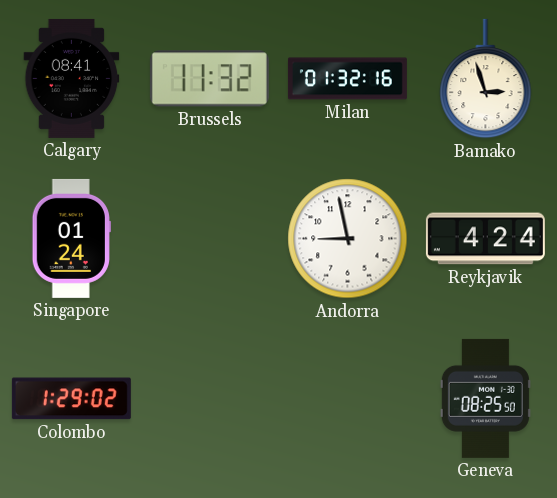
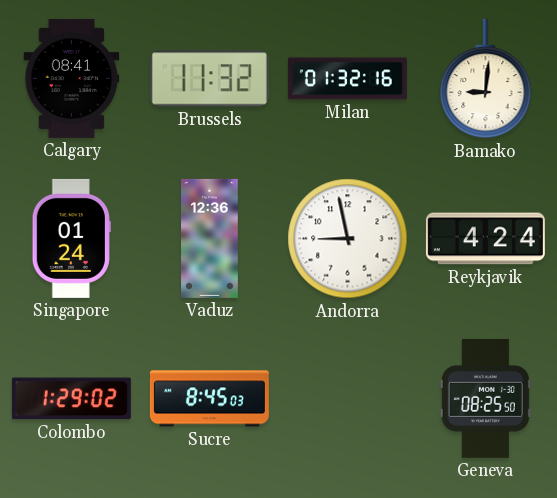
Bamako: 2:57 -> 9:01
Vaduz: none -> 12:36
Sucre: none -> 8:45
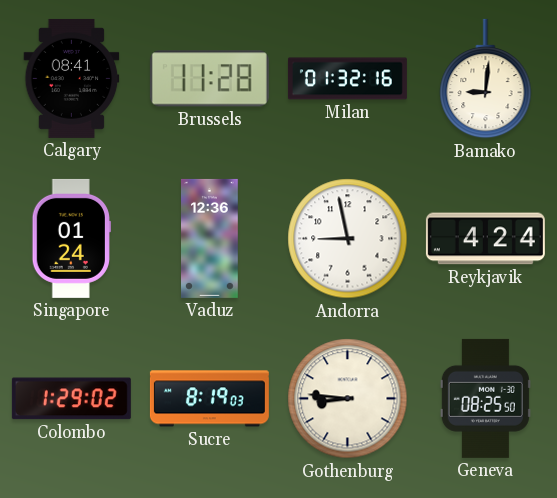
Brussels: 11:32 -> 11:28
Sucre: 8:45 -> 8:19
Gothenburg: none -> 8:46
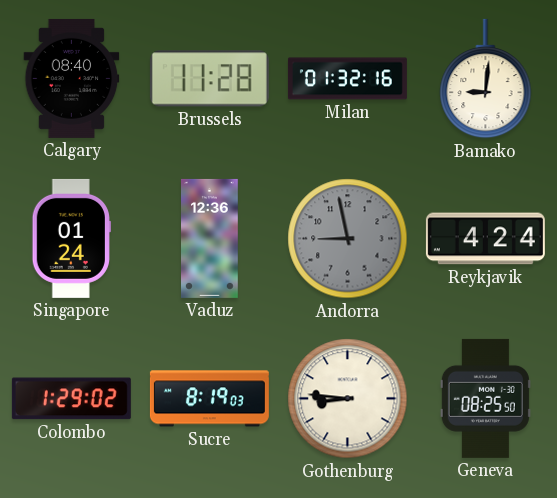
Calgary: 08:41 -> 08:40
Andorra dial: white -> grey
